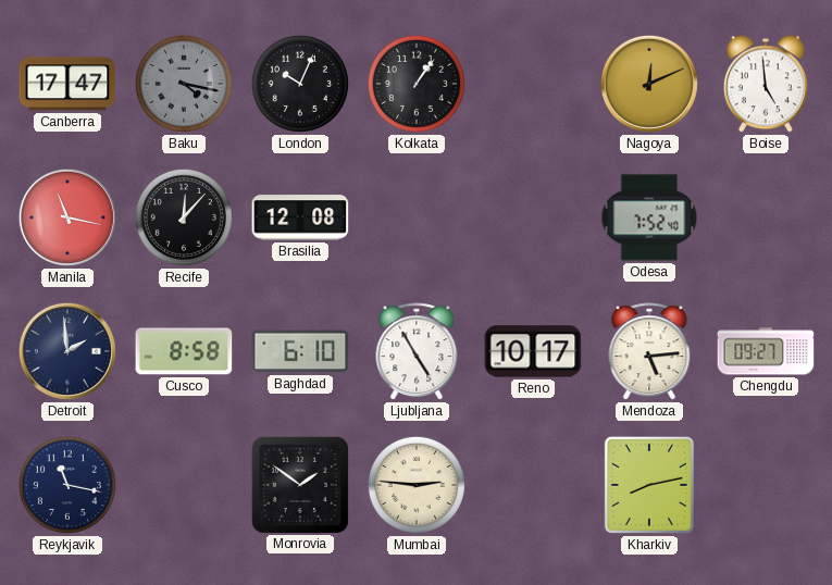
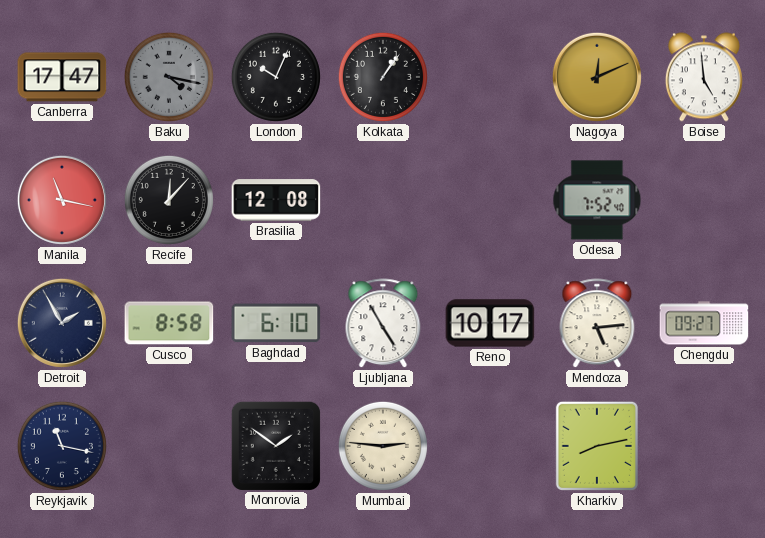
Detroit: 1:59 -> 1:55
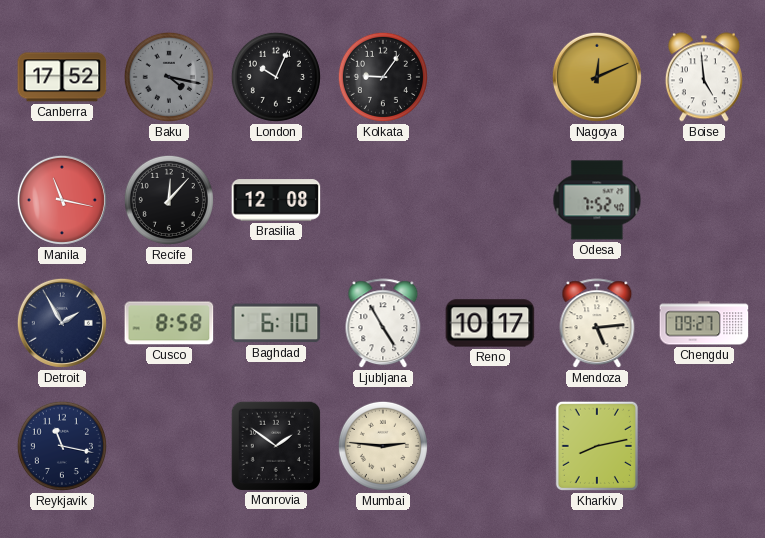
Canberra: 17:47 -> 17:52
Kolkata: 1:06 -> 9:06
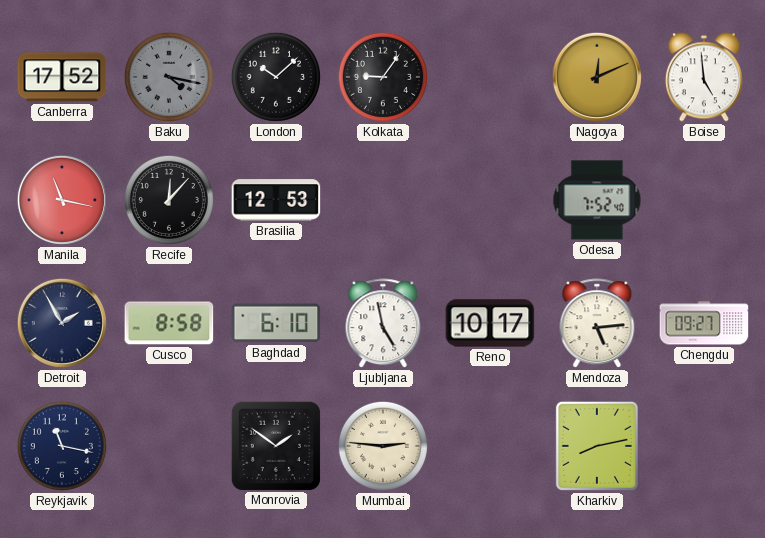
London: 10:04 -> 10:08
Brasilia: 12:08 -> 12:53
Ljubljana: 4:55 -> 4:58
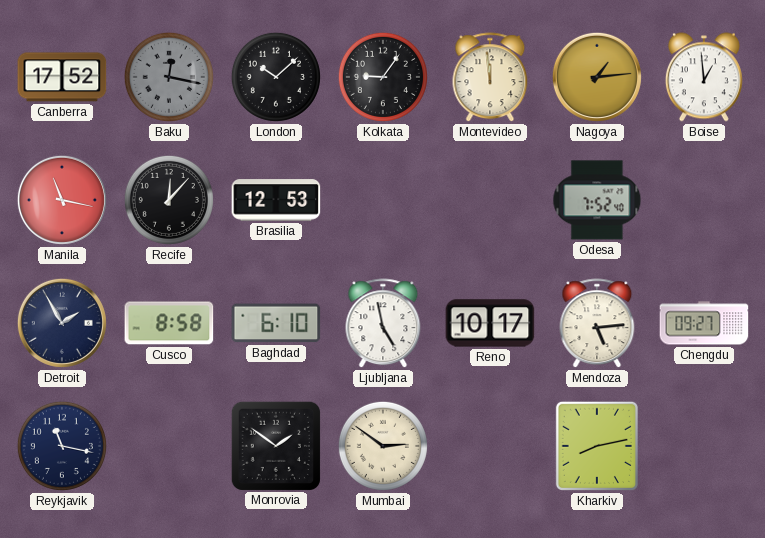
Baku: 4:17 -> 12:17
Montevideo: none -> 11:59
Nagoya: 12:11 -> 1:14
Boise: 4:59 -> 12:59
Mumbai: 2:46 -> 2:51
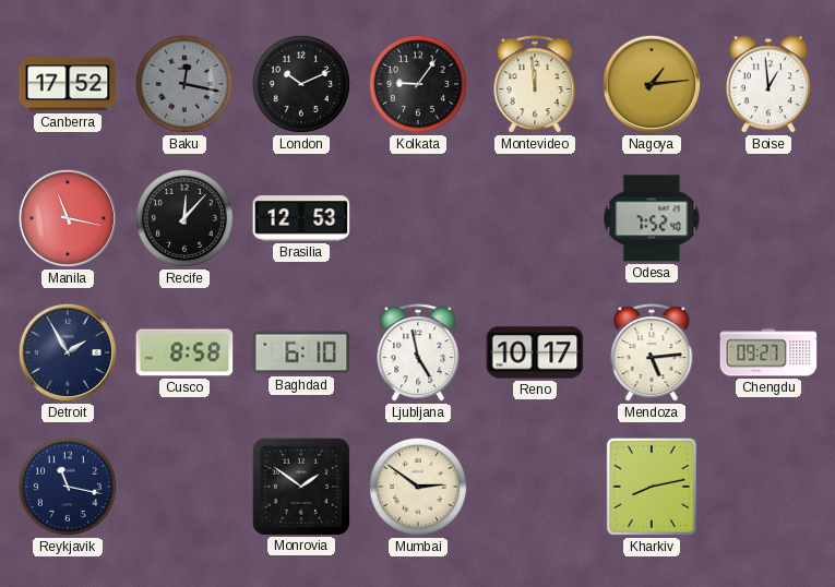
London: 10:08 -> 10:11
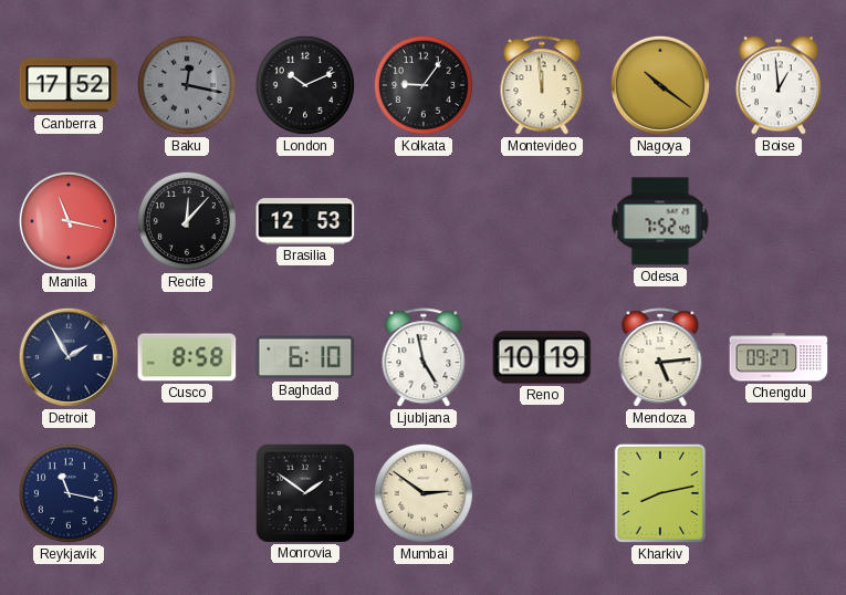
Nagoya: 1:14 -> 10:21
Reno: 10:17 -> 10:19
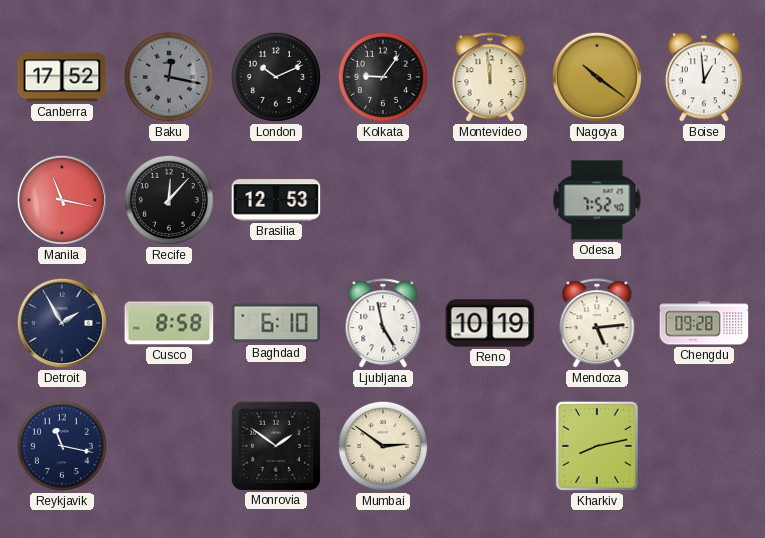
Chengdu: 09:27 -> 09:28
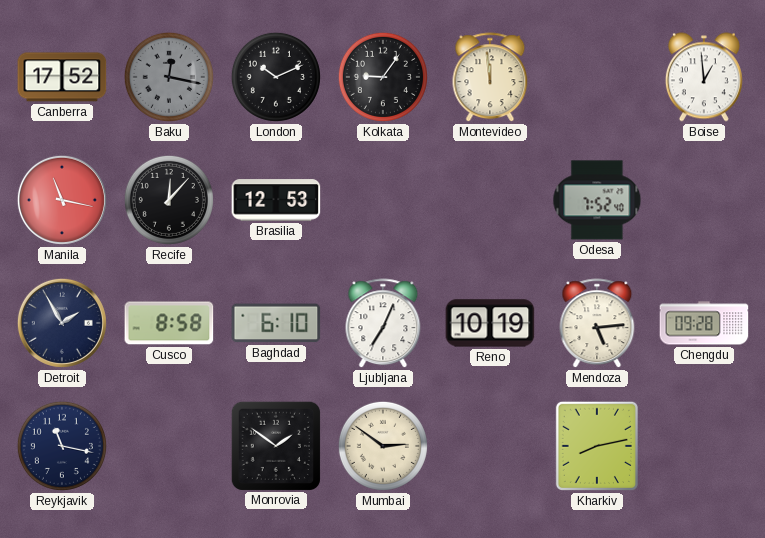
Nagoya: 10:21 -> none
Ljubljana: 4:58 -> 7:04
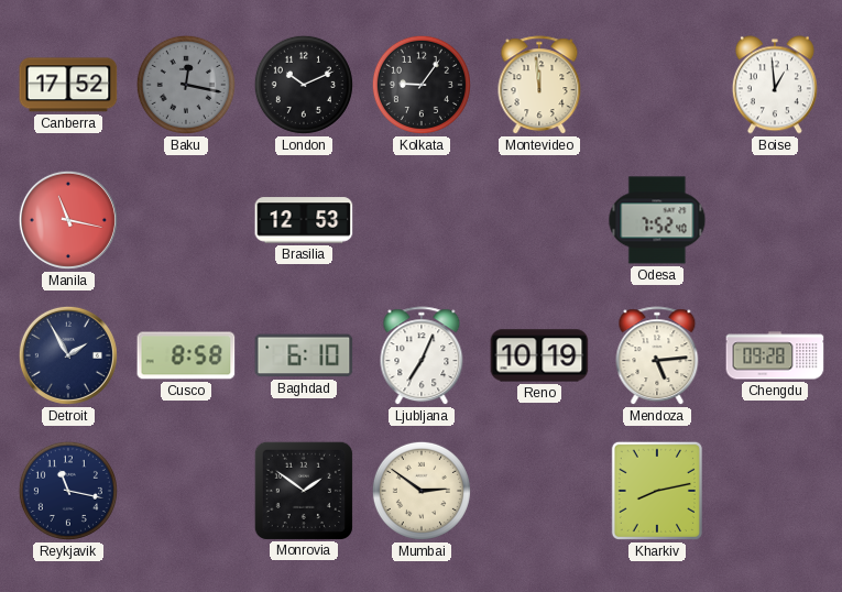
Recife: 12:07 -> none
